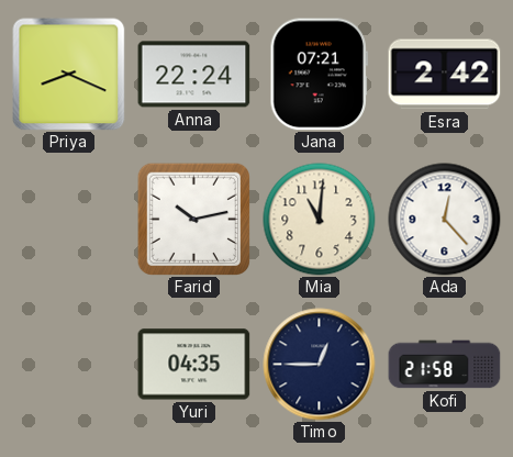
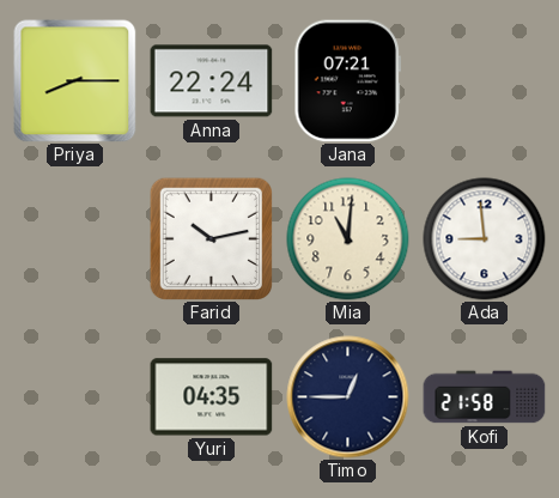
Priya: 8:19 -> 8:15
Esra: 2:42 -> none
Ada: 12:23 -> 8:59
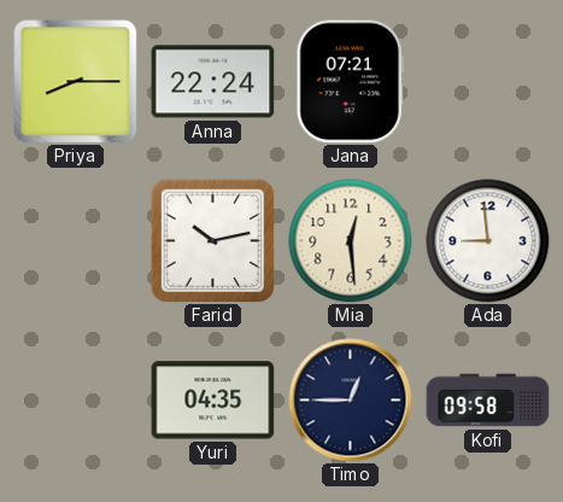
Mia: 11:01 -> 12:29
Kofi: 21:58 -> 09:58
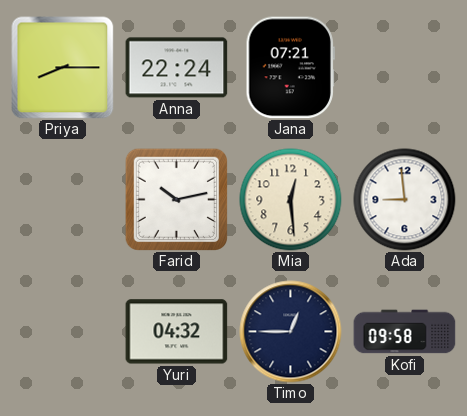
Yuri: 04:35 -> 04:32
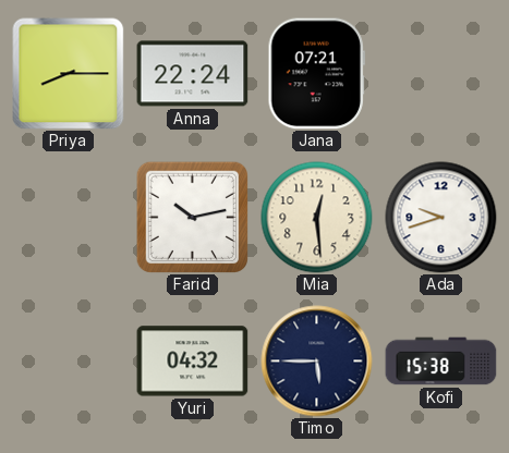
Ada: 8:59 -> 9:42
Timo: 12:45 -> 5:45
Kofi: 09:58 -> 15:38
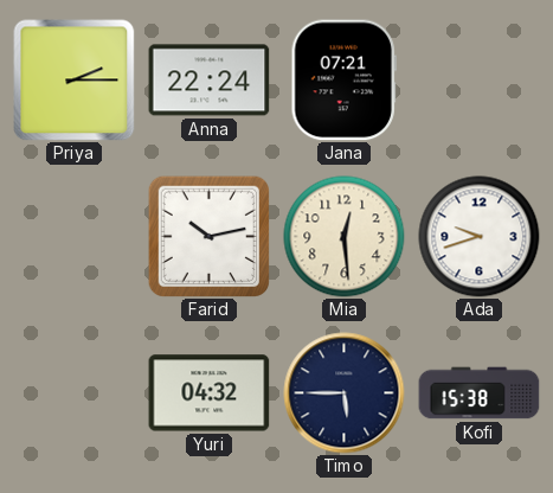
Priya: 8:15 -> 2:15
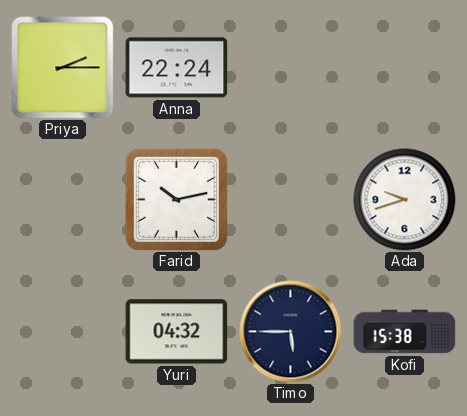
Jana: 07:21 -> none
Mia: 12:29 -> none
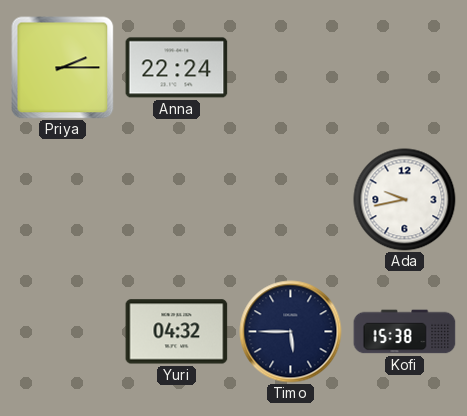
Farid: 10:13 -> none
Ada: 9:42 -> 9:43
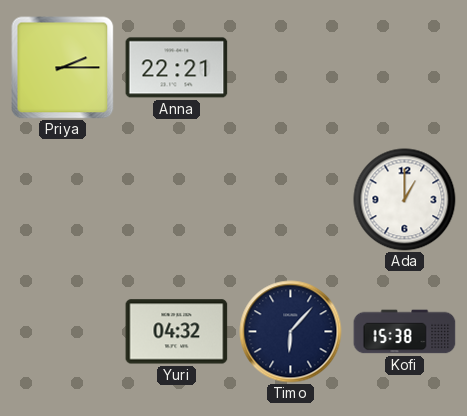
Anna: 22:24 -> 22:21
Ada: 9:43 -> 1:00
Timo: 5:45 -> 6:07
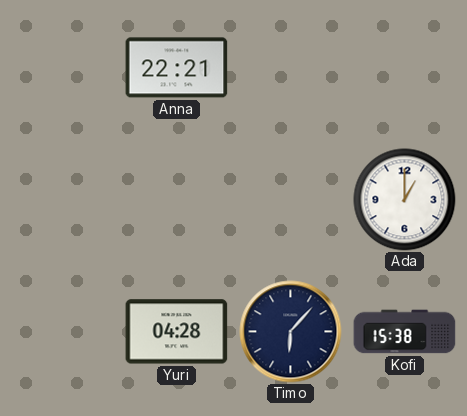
Priya: 2:15 -> none
Yuri: 04:32 -> 04:28
